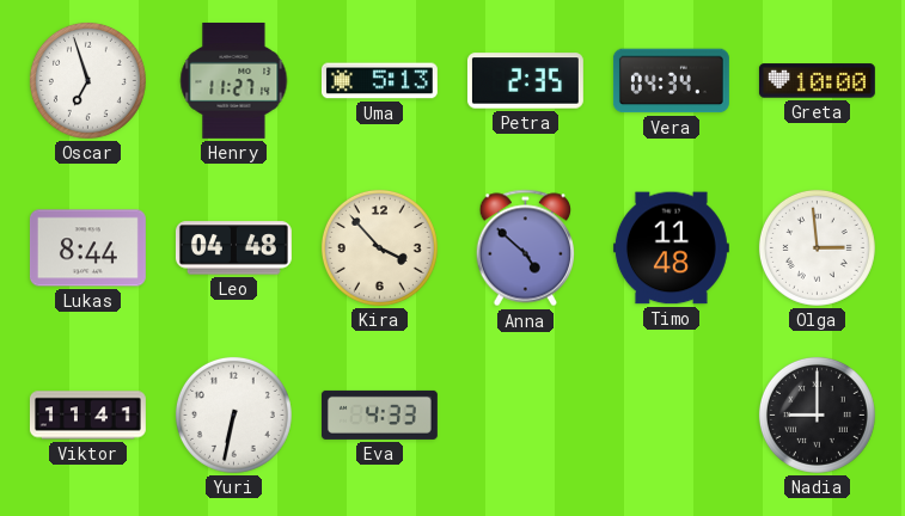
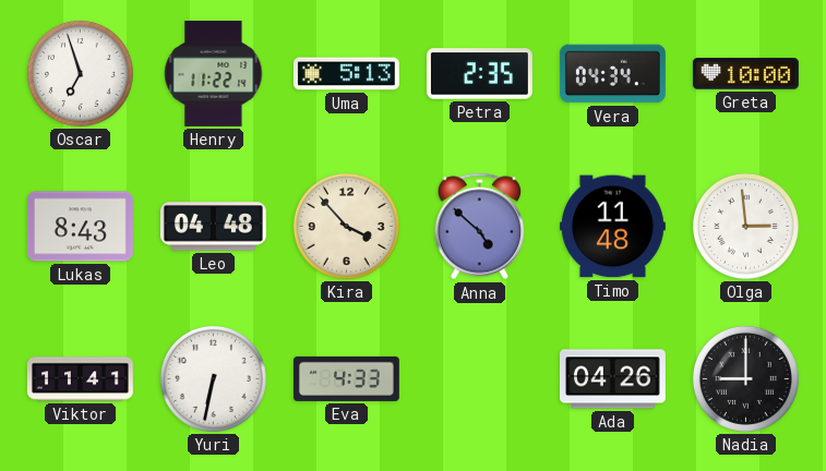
Henry: 11:27 -> 11:22
Lukas: 8:44 -> 8:43
Ada: none -> 04:26
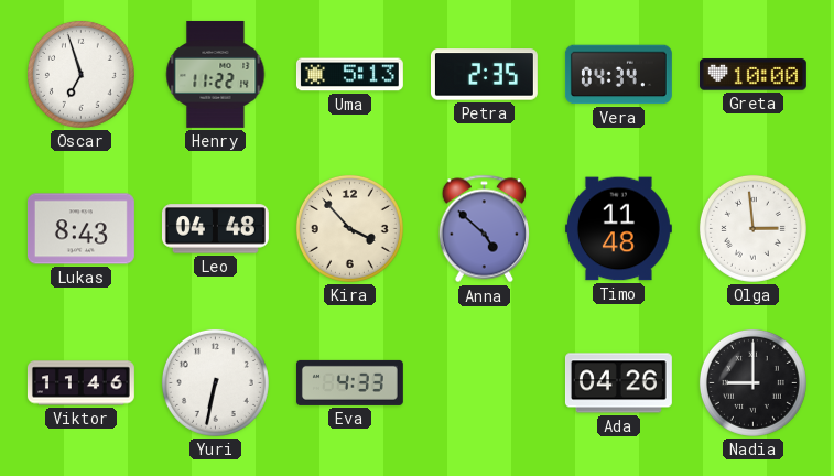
Viktor: 11:41 -> 11:46
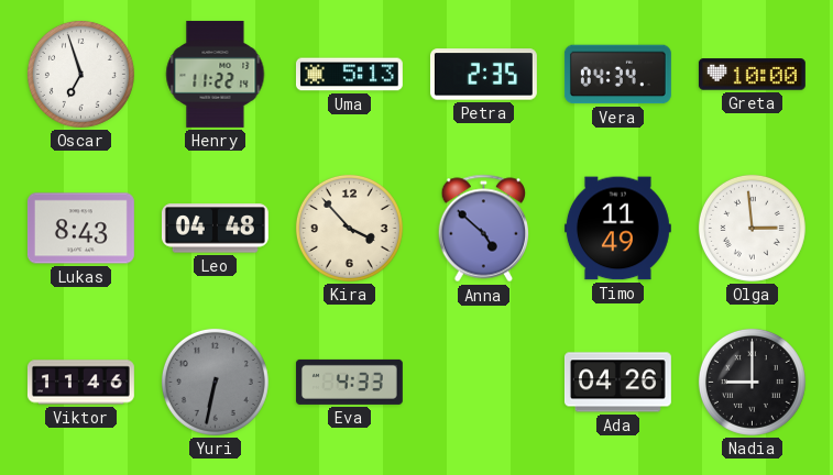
Timo: 11:48 -> 11:49
Yuri dial: white -> grey
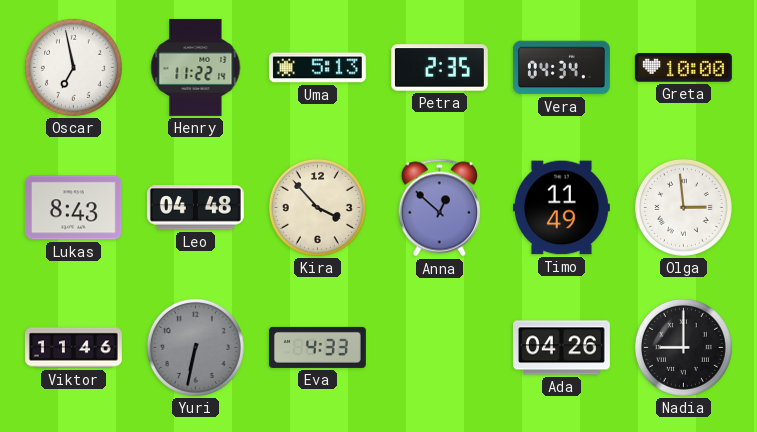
Oscar: 6:57 -> 6:58
Anna: 4:52 -> 12:52
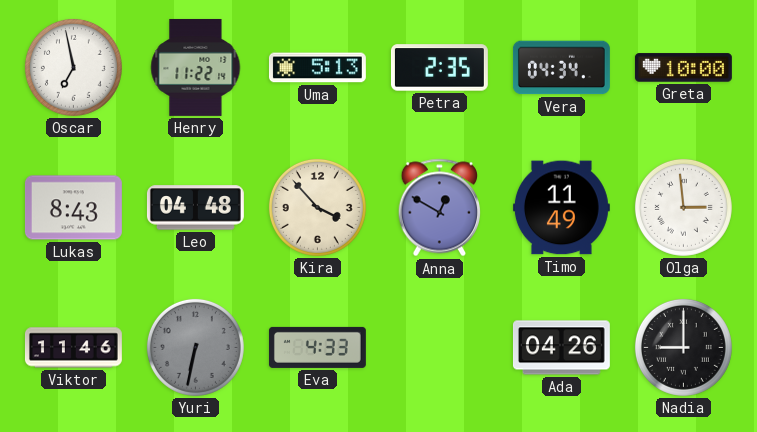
Anna: 12:52 -> 12:50
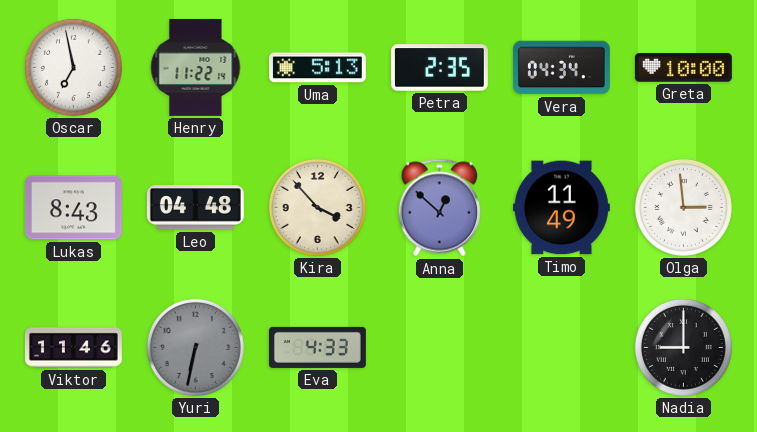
Anna: 12:50 -> 12:52
Ada: 04:26 -> none
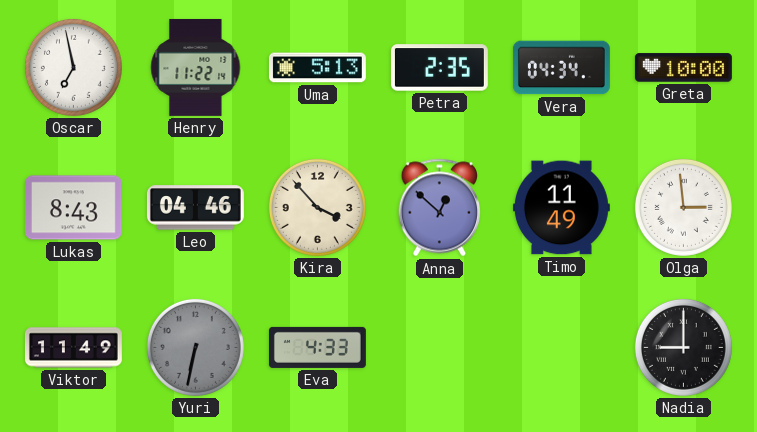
Leo: 04:48 -> 04:46
Viktor: 11:46 -> 11:49
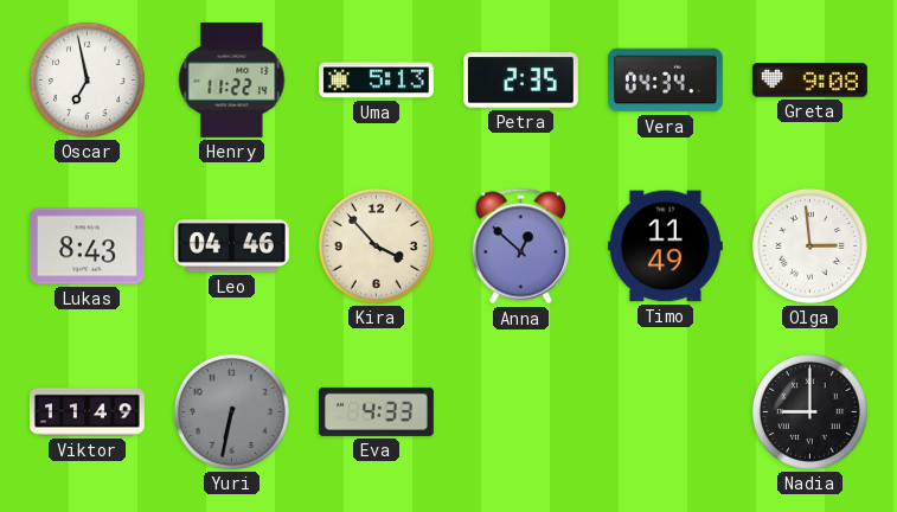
Greta: 10:00 -> 9:08
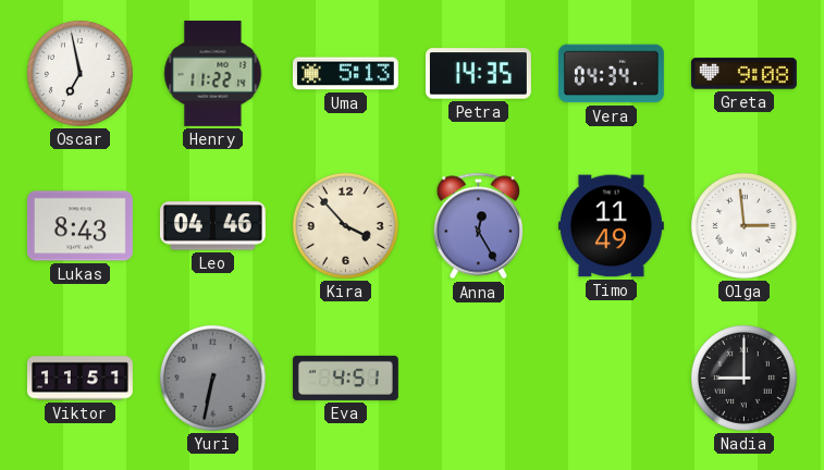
Petra: 2:35 -> 14:35
Anna: 12:52 -> 12:25
Viktor: 11:49 -> 11:51
Eva: 4:33 -> 4:51
